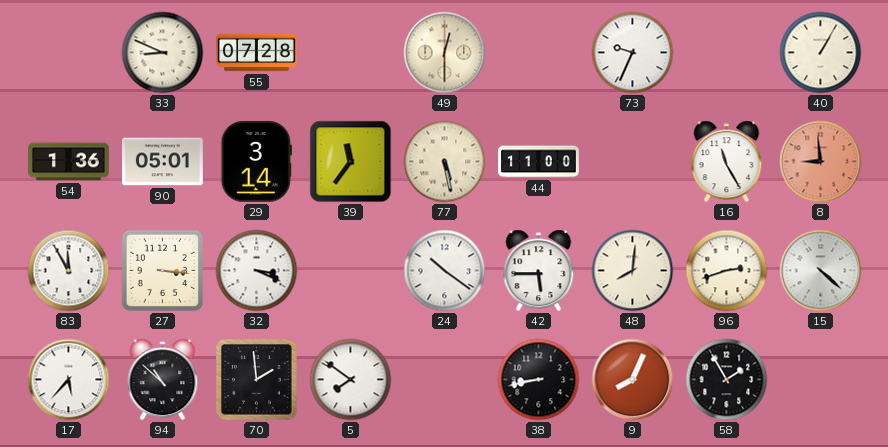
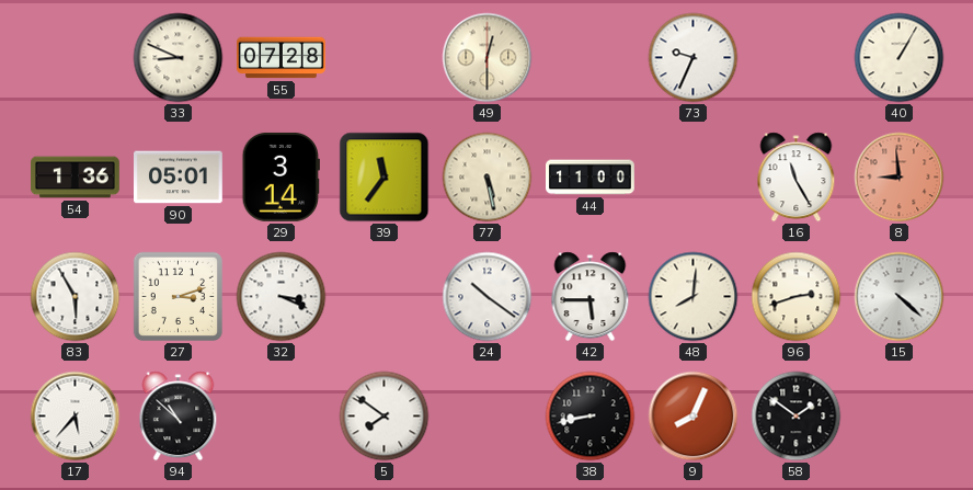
83: 11:55 -> 5:55
27: 3:16 -> 3:12
70: 1:59 -> none
58: 1:55 -> 1:51
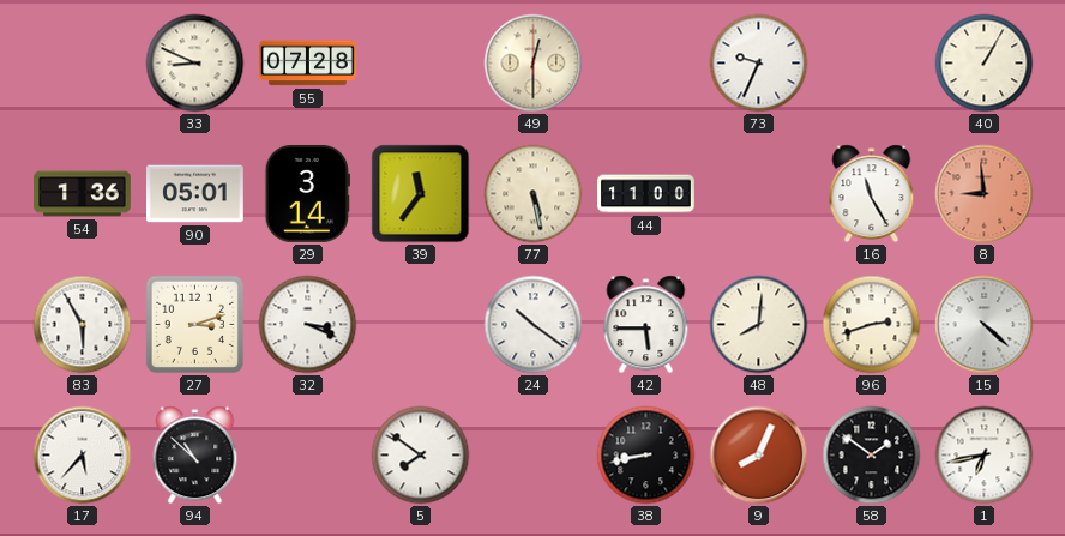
1: none -> 6:43
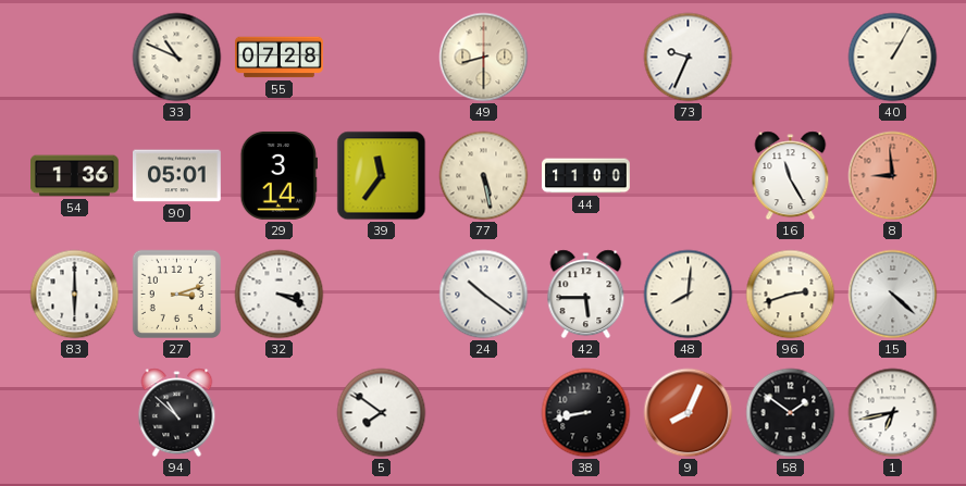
33: 8:49 -> 10:49
49: 12:30 -> 8:30
83: 5:55 -> 6:00
17: 5:37 -> none
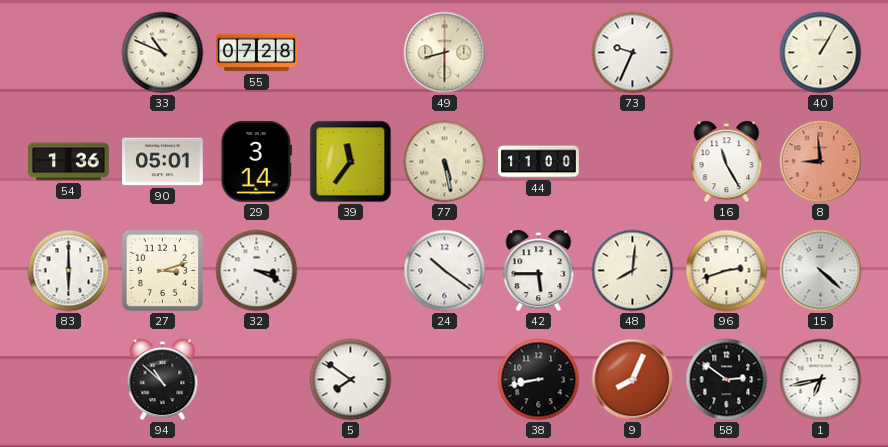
58: 1:51 -> 2:51
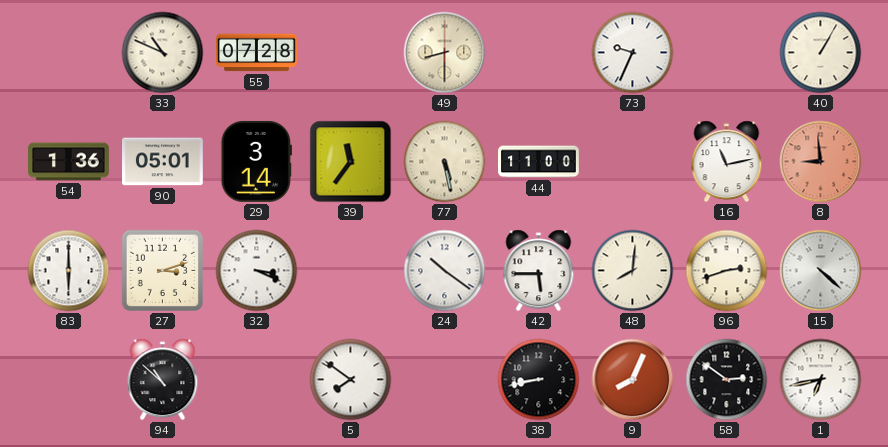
16: 11:25 -> 11:13
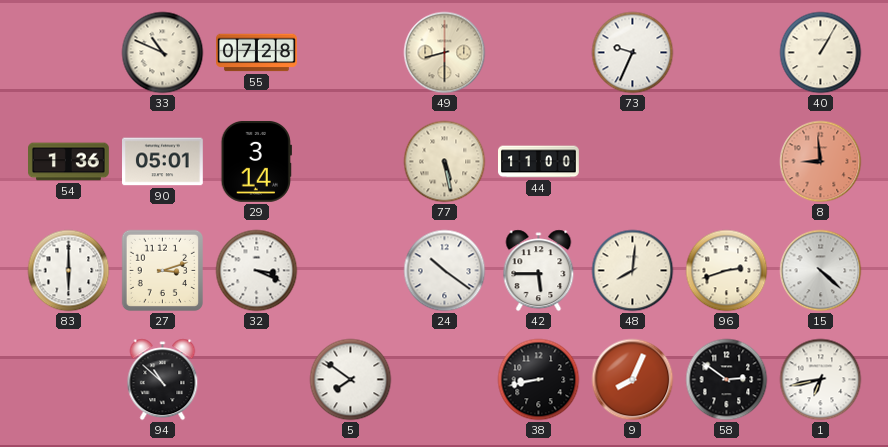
39: 11:36 -> none
16: 11:13 -> none
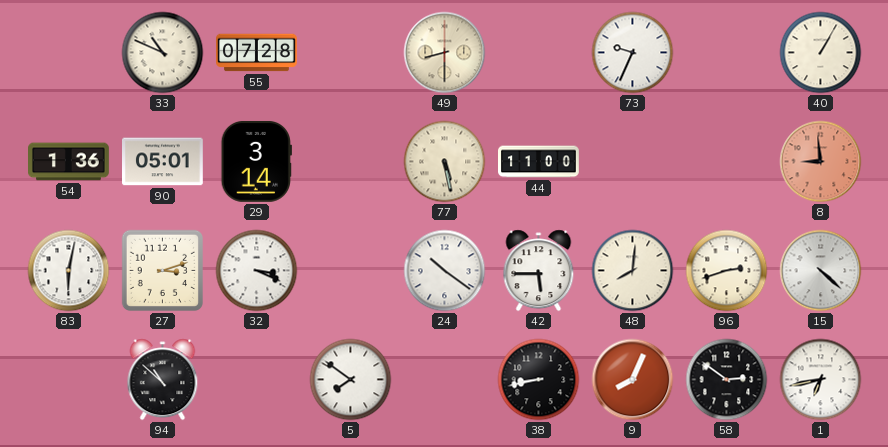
83: 6:00 -> 6:02
